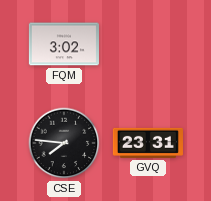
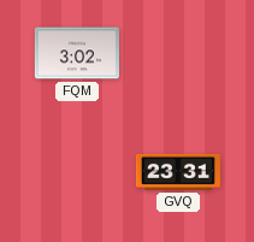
CSE: 7:46 -> none
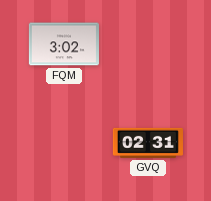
GVQ: 23:31 -> 02:31
